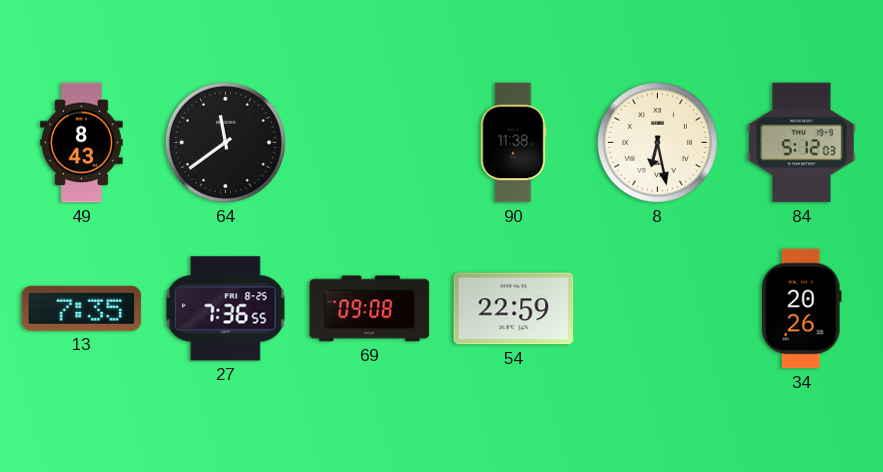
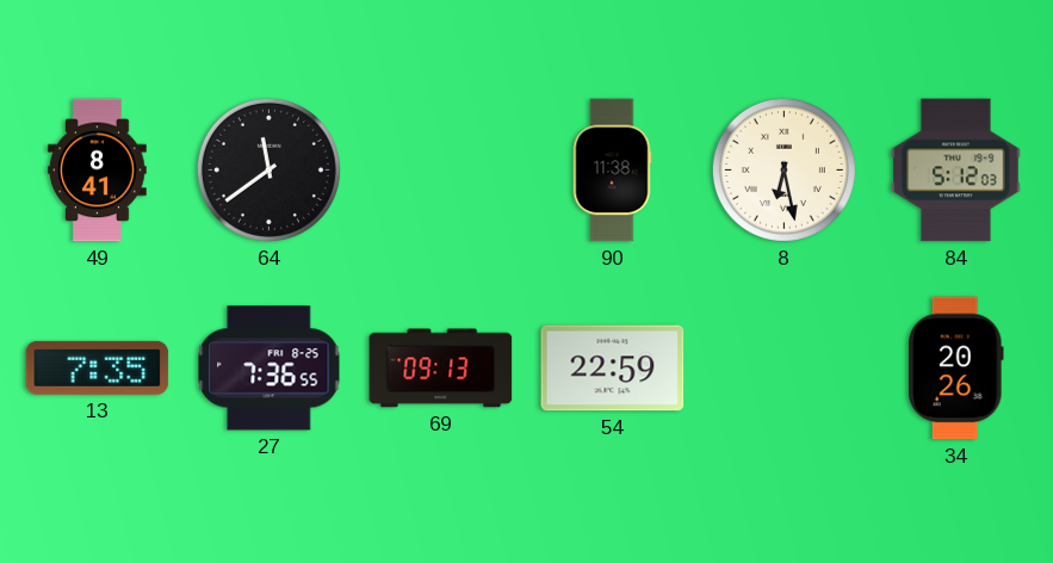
49: 8:43 -> 8:41
69: 09:08 -> 09:13
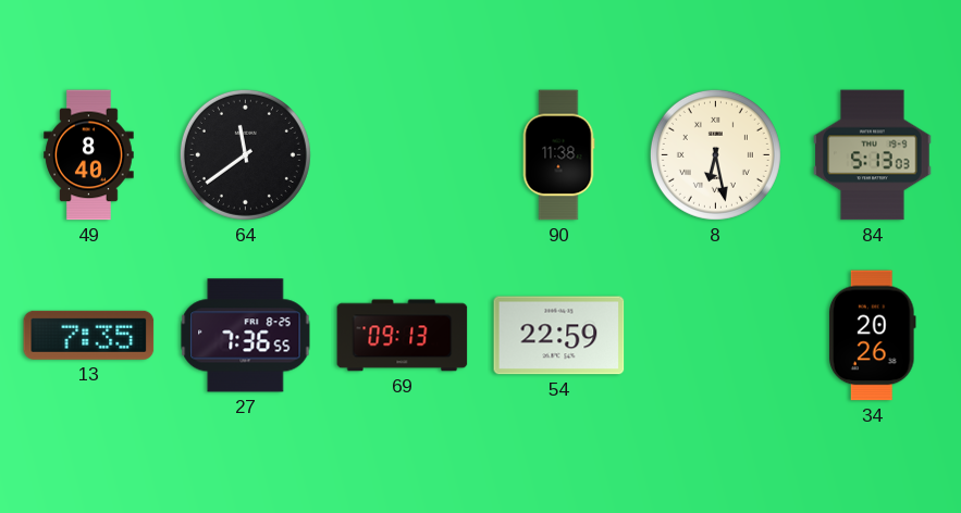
49: 8:41 -> 8:40
84: 5:12 -> 5:13
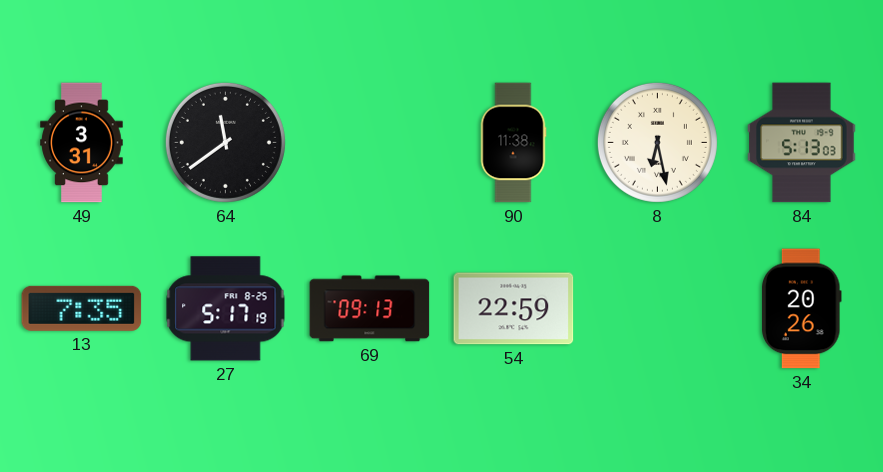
49: 8:40 -> 3:31
27: 7:36 -> 5:17
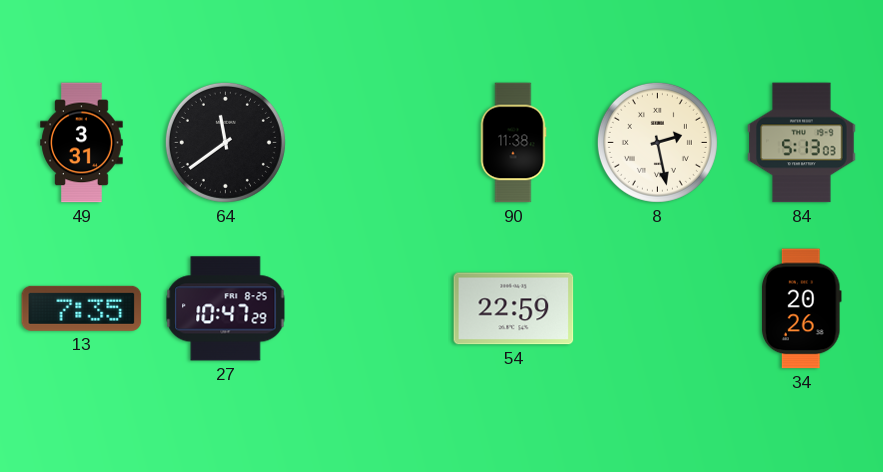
8: 6:28 -> 2:28
27: 5:17 -> 10:47
69: 09:13 -> none
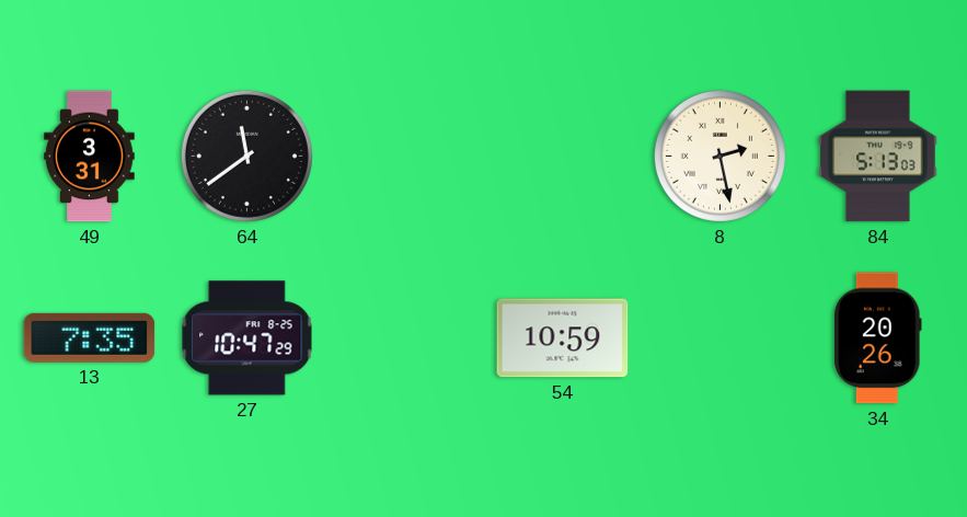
90: 11:38 -> none
54: 22:59 -> 10:59
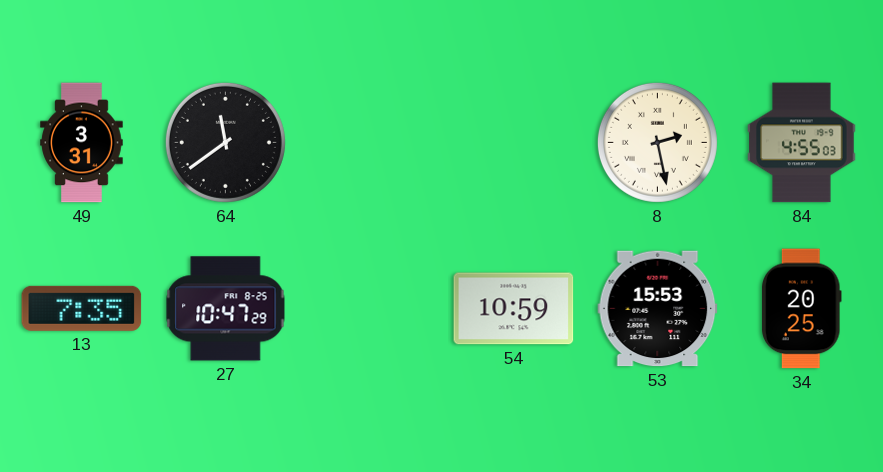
84: 5:13 -> 4:55
53: none -> 15:53
34: 20:26 -> 20:25
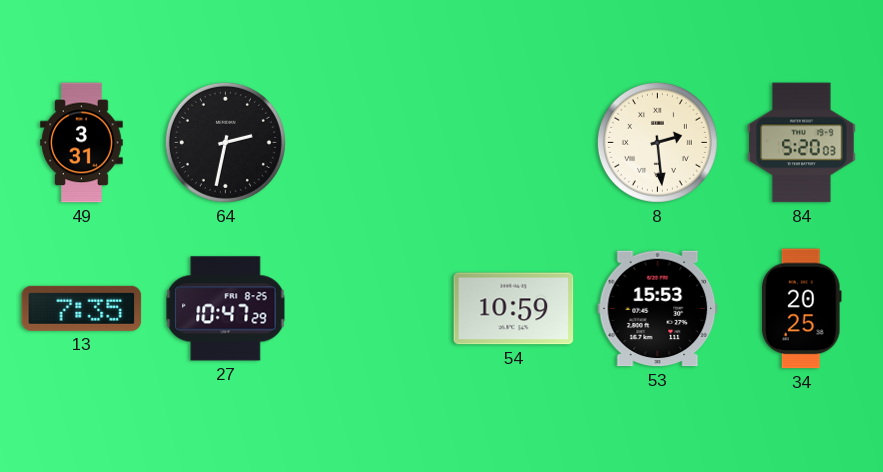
64: 11:39 -> 2:32
8: 2:28 -> 2:29
84: 4:55 -> 5:20
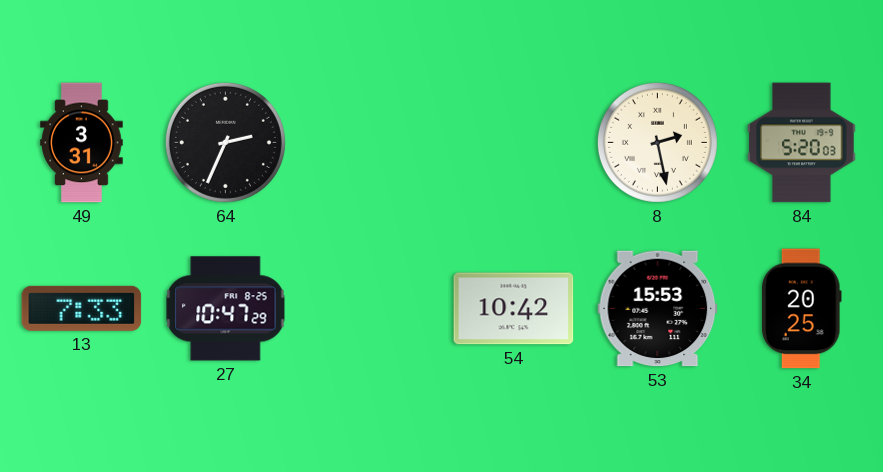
64: 2:32 -> 2:34
8: 2:29 -> 2:28
13: 7:35 -> 7:33
54: 10:59 -> 10:42
